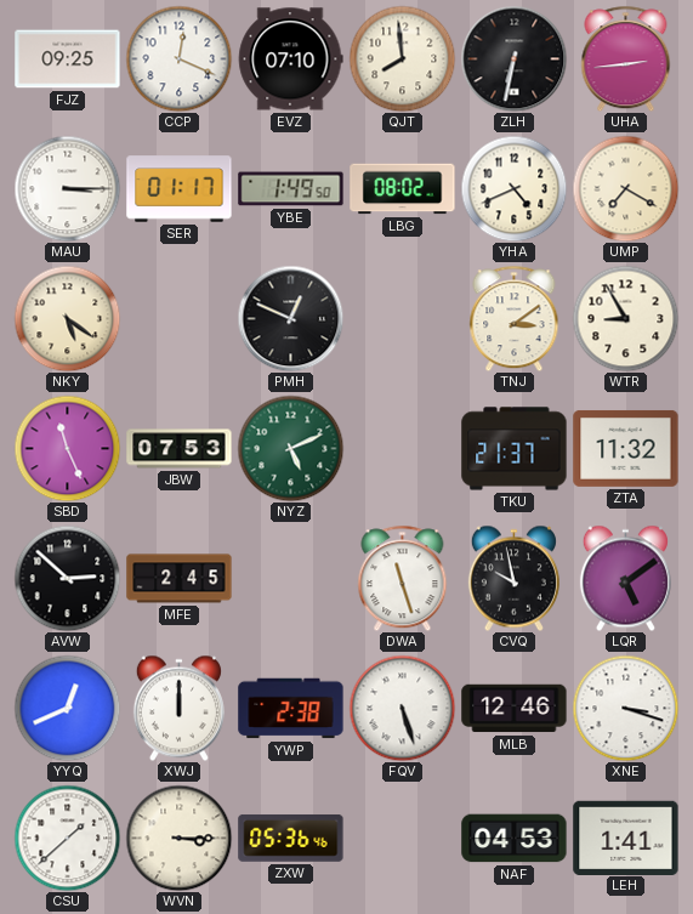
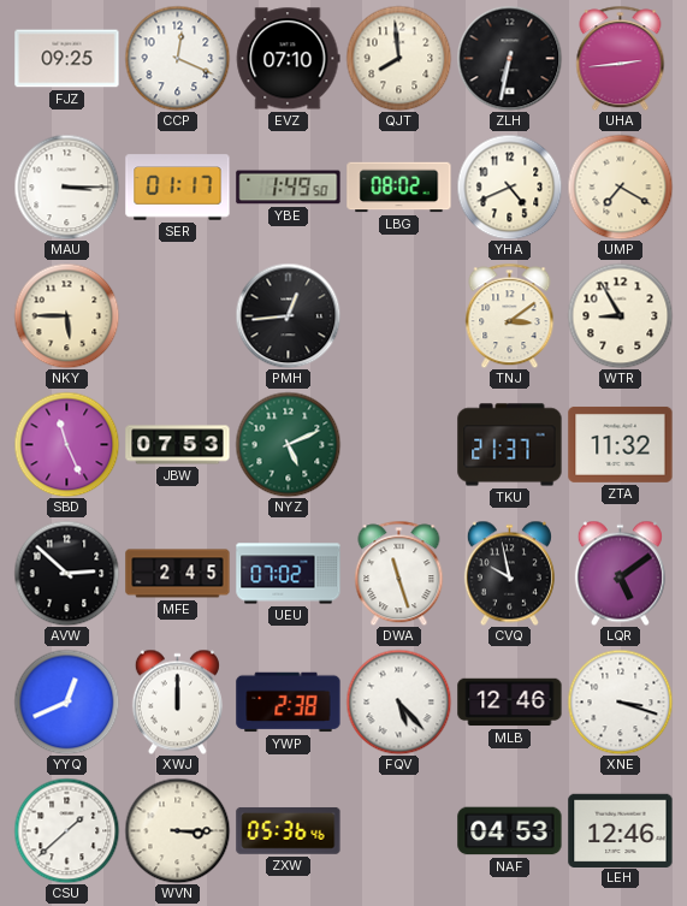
NKY: 5:21 -> 5:45
PMH: 12:49 -> 12:44
UEU: none -> 07:02
FQV: 5:27 -> 5:23
LEH: 1:41 -> 12:46
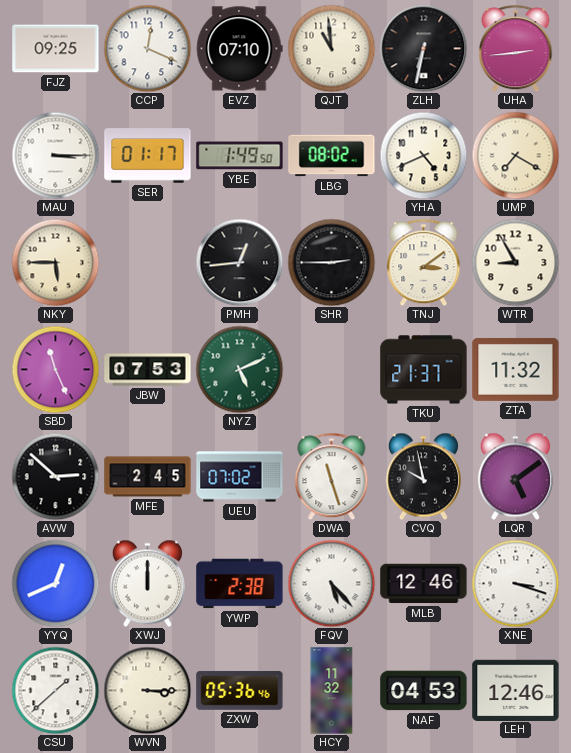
QJT: 7:59 -> 10:59
SHR: none -> 2:45
HCY: none -> 11:32
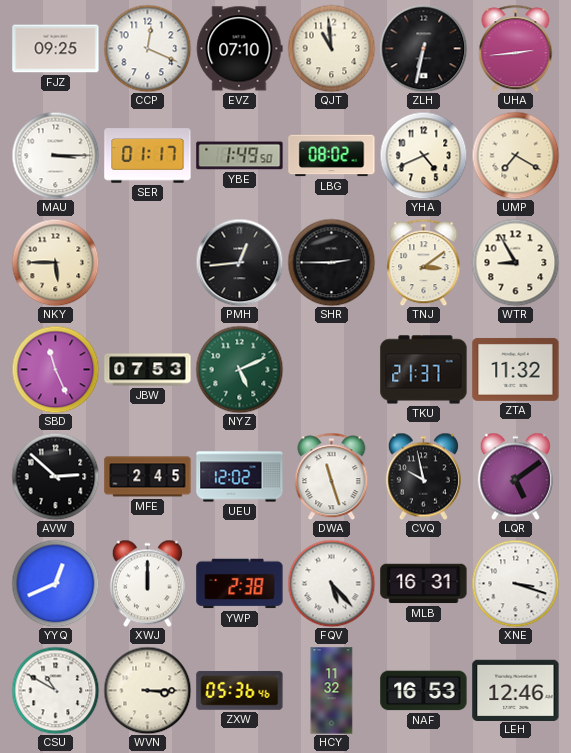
UEU: 07:02 -> 12:02
MLB: 12:46 -> 16:31
CSU: 1:38 -> 10:50
NAF: 04:53 -> 16:53
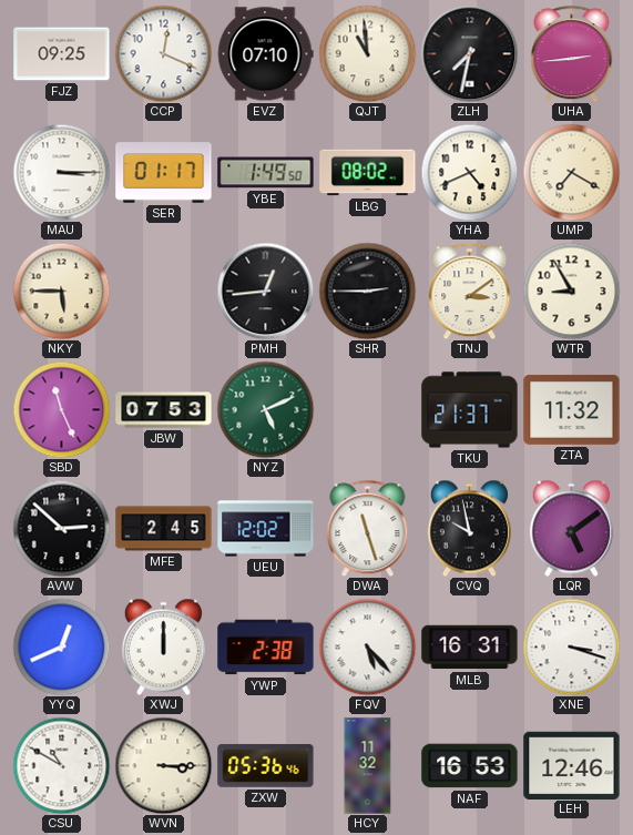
ZLH: 6:32 -> 7:32
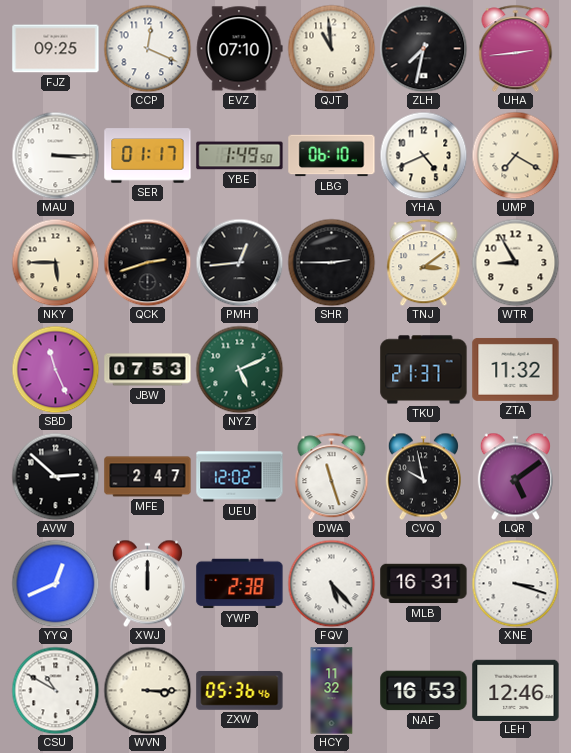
LBG: 08:02 -> 06:10
QCK: none -> 2:42
MFE: 2:45 -> 2:47
